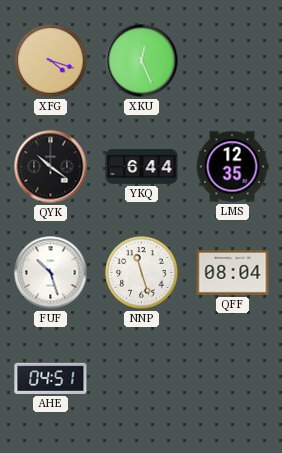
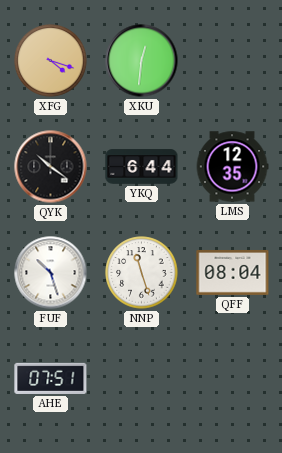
XKU: 12:26 -> 12:31
AHE: 04:51 -> 07:51
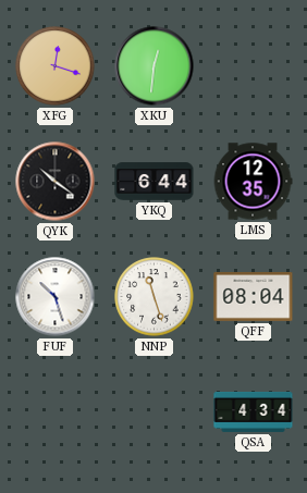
XFG: 4:18 -> 12:18
AHE: 07:51 -> none
QSA: none -> 4:34
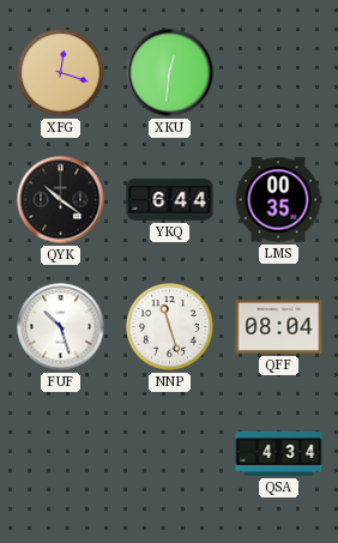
LMS: 12:35 -> 00:35
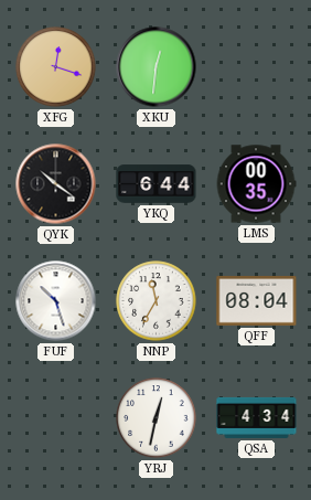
NNP: 11:27 -> 11:35
YRJ: none -> 12:32
